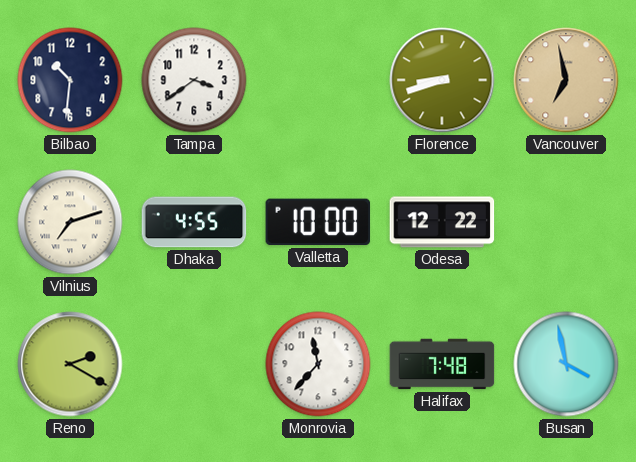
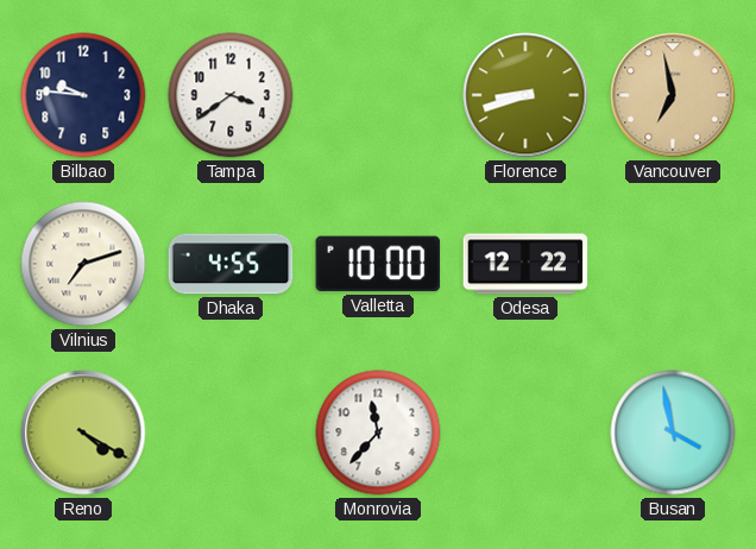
Bilbao: 10:31 -> 9:46
Reno: 2:20 -> 4:20
Halifax: 7:48 -> none
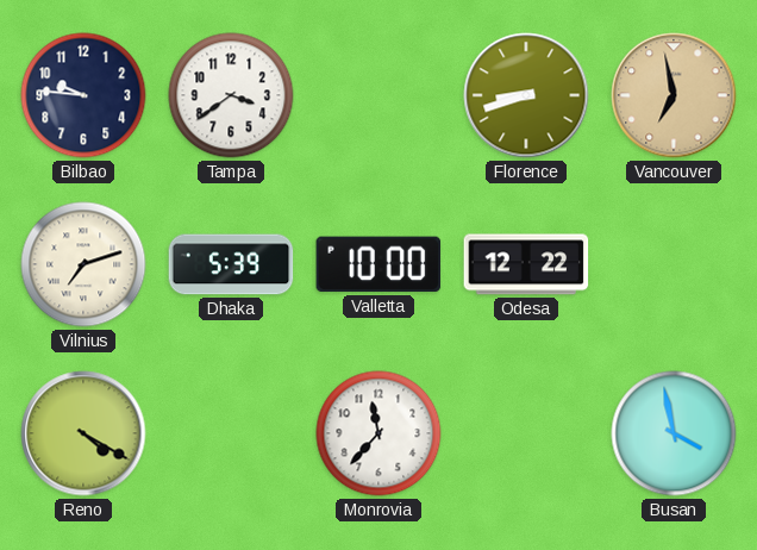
Dhaka: 4:55 -> 5:39
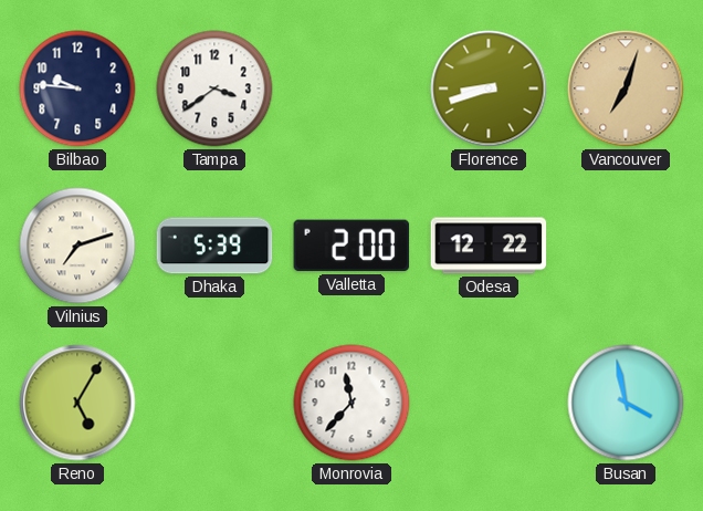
Vancouver: 6:58 -> 7:03
Valletta: 10:00 -> 2:00
Reno: 4:20 -> 5:05
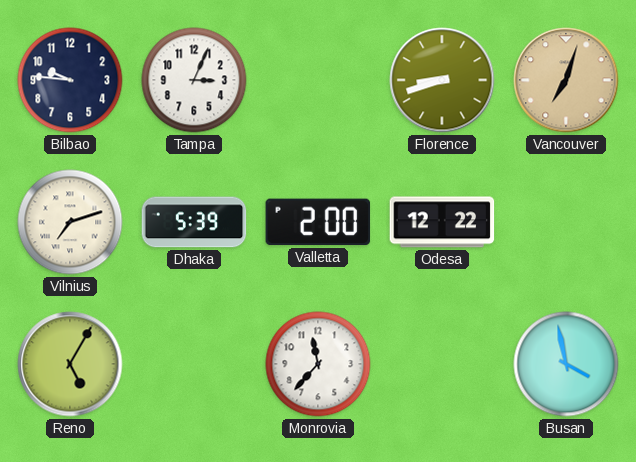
Tampa: 3:39 -> 3:04
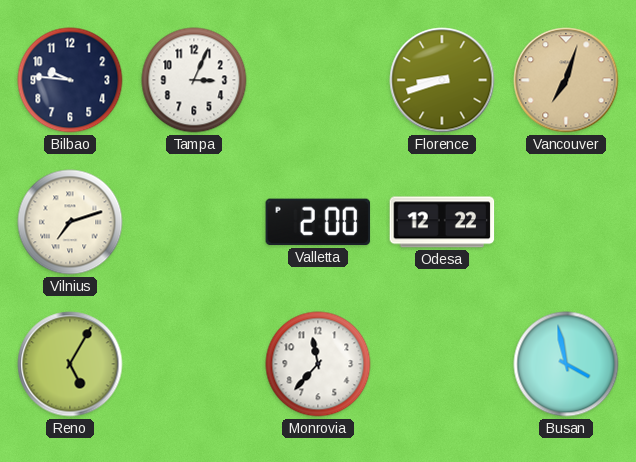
Dhaka: 5:39 -> none
